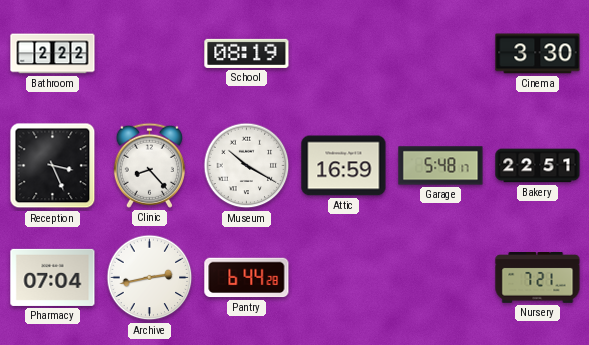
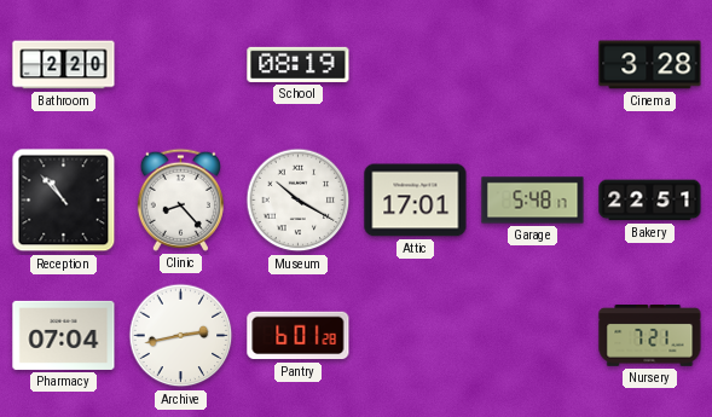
Bathroom: 2:22 -> 2:20
Cinema: 3:30 -> 3:28
Reception: 3:26 -> 10:53
Attic: 16:59 -> 17:01
Pantry: 6:44 -> 6:01
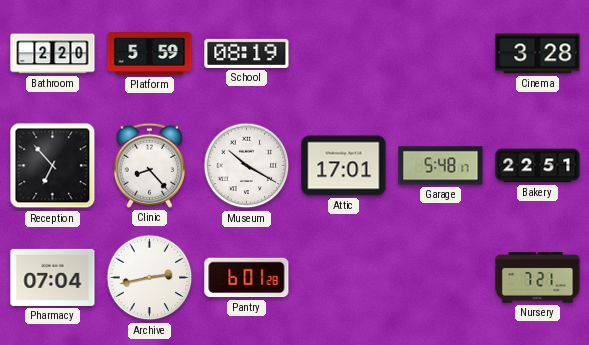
Platform: none -> 5:59
Reception: 10:53 -> 6:53
